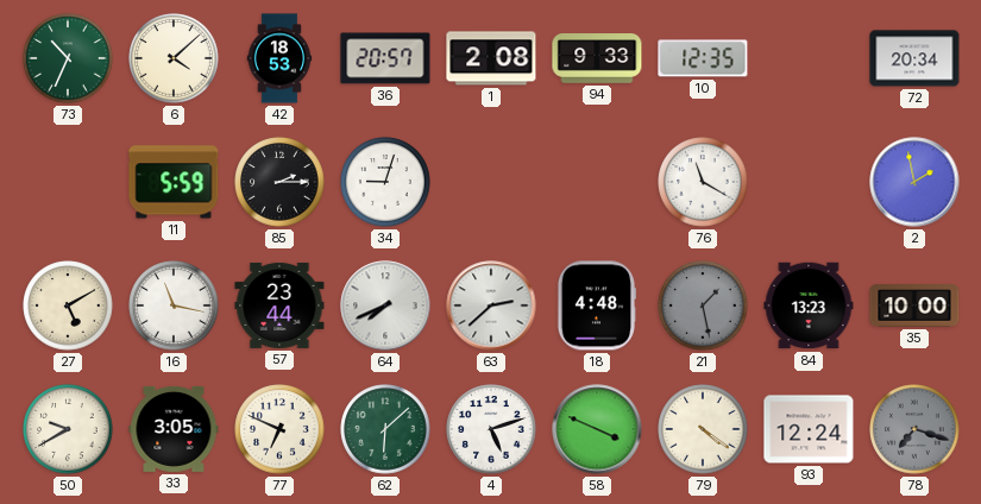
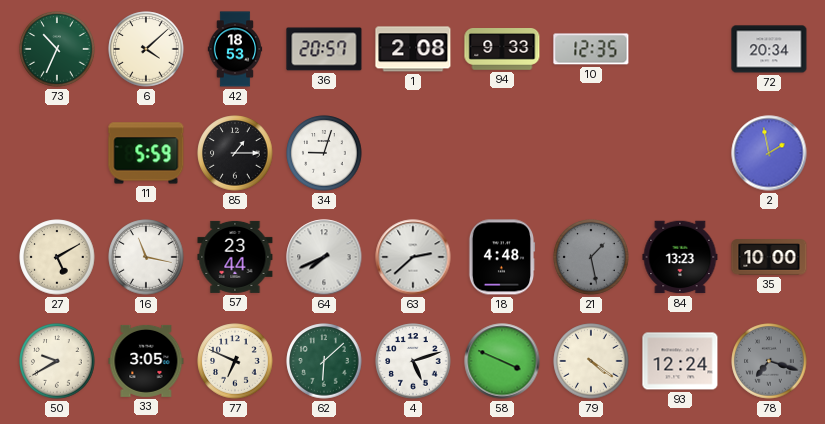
85: 2:15 -> 1:15
76: 11:20 -> none
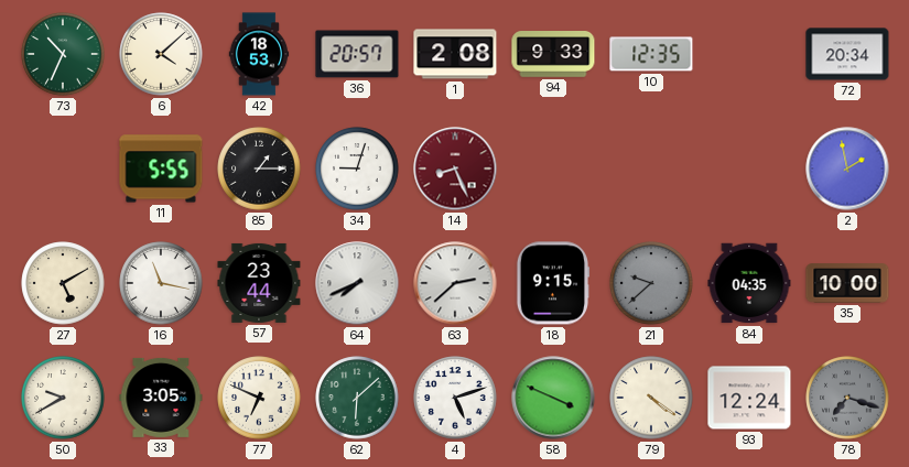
11: 5:59 -> 5:55
14: none -> 8:26
18: 4:48 -> 9:15
21: 1:28 -> 9:38
84: 13:23 -> 04:35
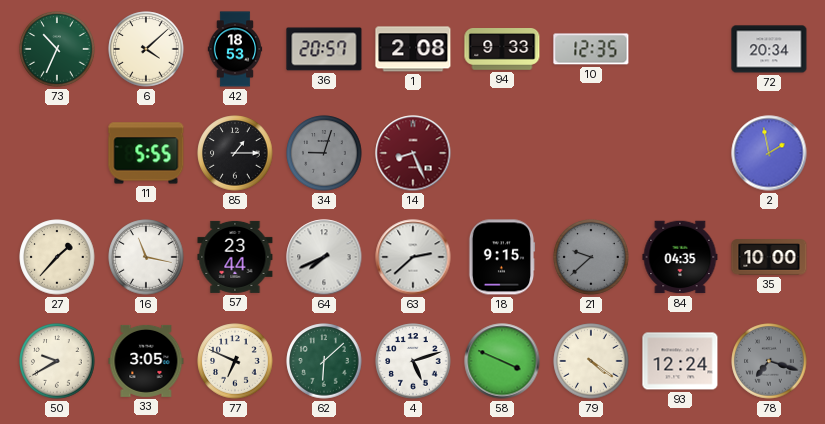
34 dial: white -> grey
27: 5:10 -> 1:37
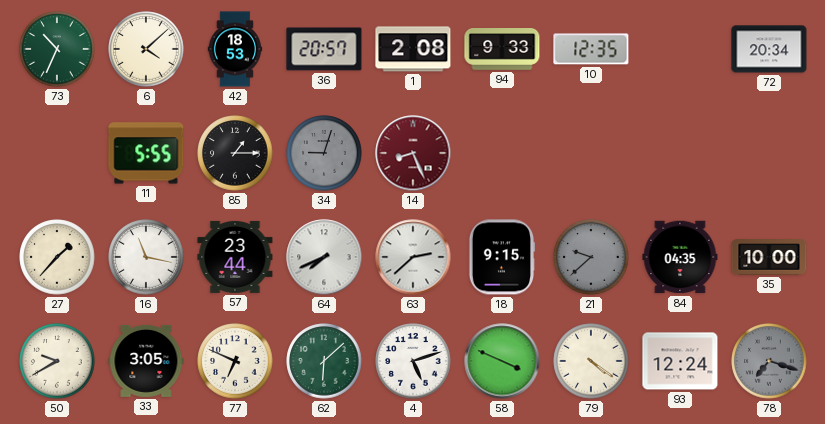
2: 1:58 -> none
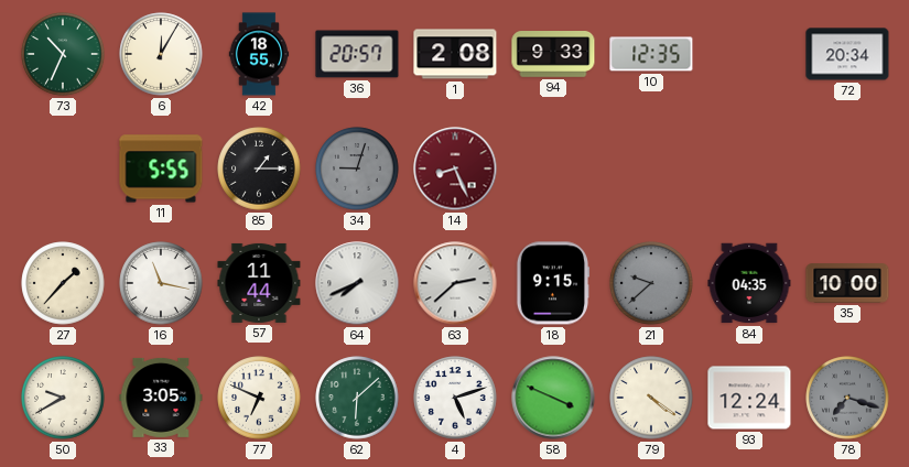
6: 4:08 -> 12:05
42: 18:53 -> 18:55
57: 23:44 -> 11:44
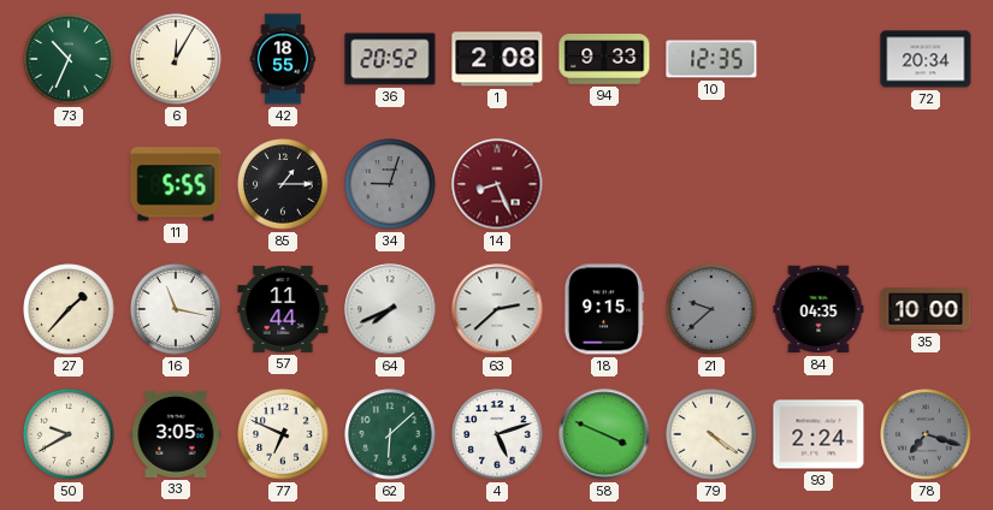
36: 20:57 -> 20:52
93: 12:24 -> 2:24
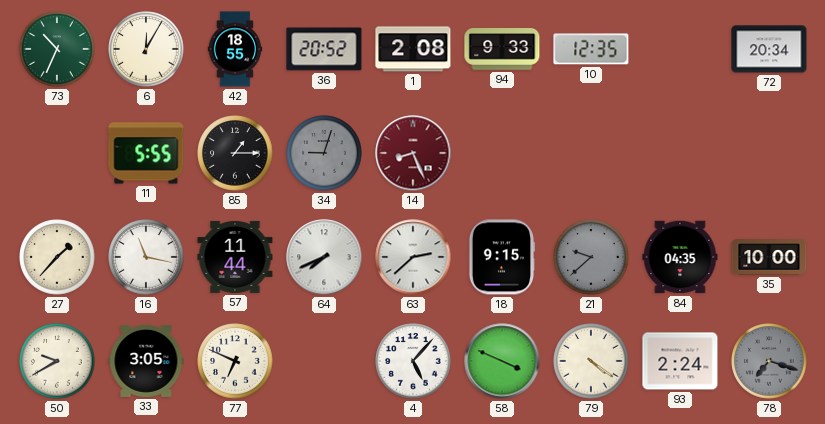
62: 6:08 -> none
4: 5:12 -> 5:07
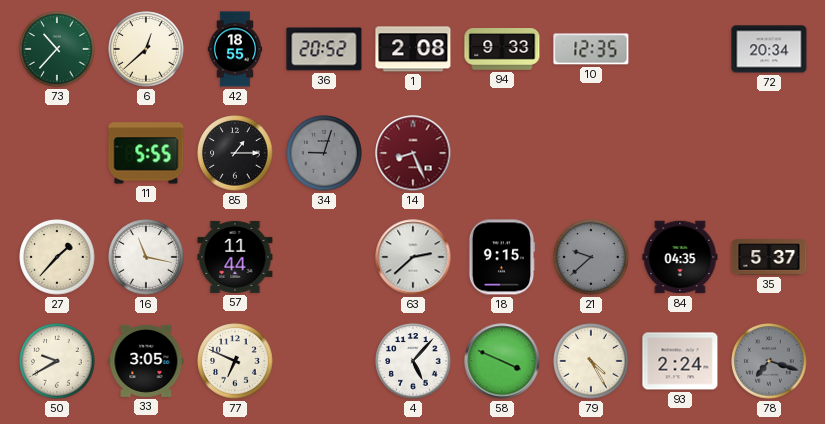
73: 10:34 -> 10:37
6: 12:05 -> 12:38
64: 7:41 -> none
35: 10:00 -> 5:37
79: 4:21 -> 4:25
